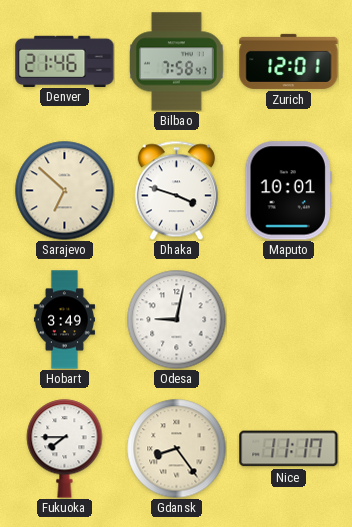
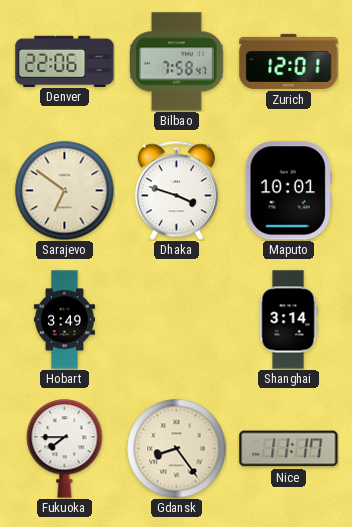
Denver: 21:46 -> 22:06
Sarajevo: 6:52 -> 6:51
Odesa: 9:02 -> none
Shanghai: none -> 3:14
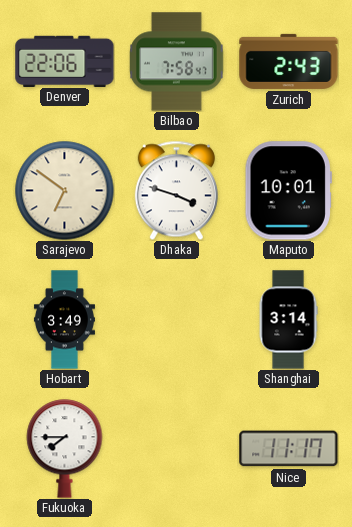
Zurich: 12:01 -> 2:43
Gdansk: 8:24 -> none
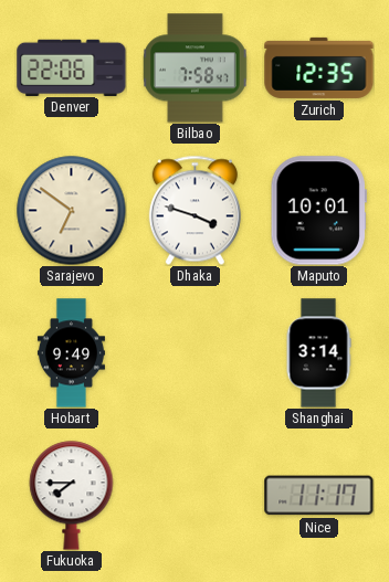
Zurich: 2:43 -> 12:35
Hobart: 3:49 -> 9:49
